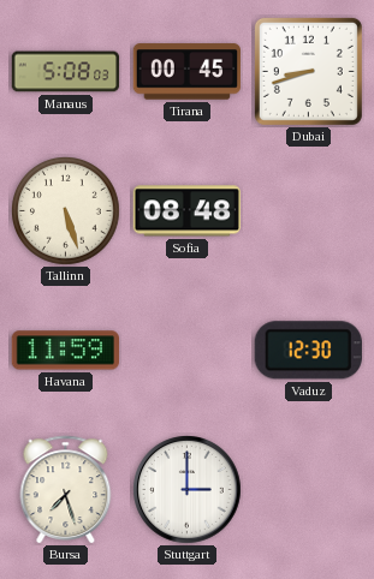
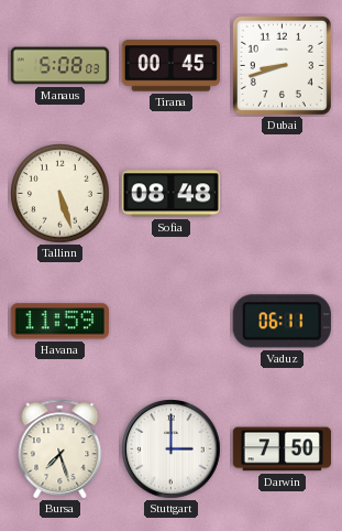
Vaduz: 12:30 -> 06:11
Darwin: none -> 7:50
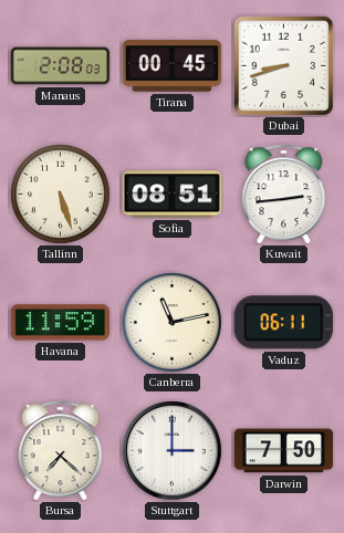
Manaus: 5:08 -> 2:08
Sofia: 08:48 -> 08:51
Kuwait: none -> 2:44
Canberra: none -> 11:13
Bursa: 7:27 -> 7:22
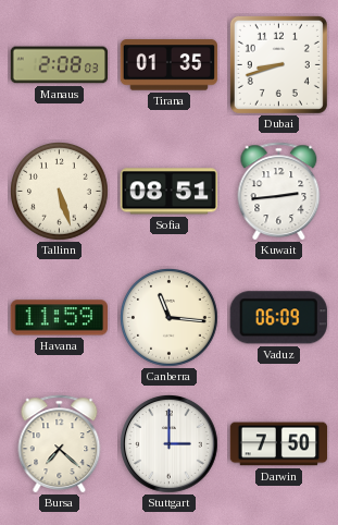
Tirana: 00:45 -> 01:35
Canberra: 11:13 -> 11:16
Vaduz: 06:11 -> 06:09
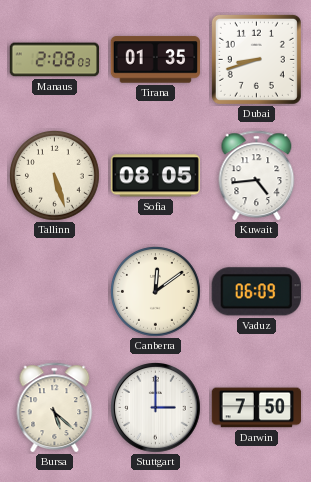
Sofia: 08:51 -> 08:05
Kuwait: 2:44 -> 4:44
Havana: 11:59 -> none
Canberra: 11:16 -> 12:09
Bursa: 7:22 -> 5:22
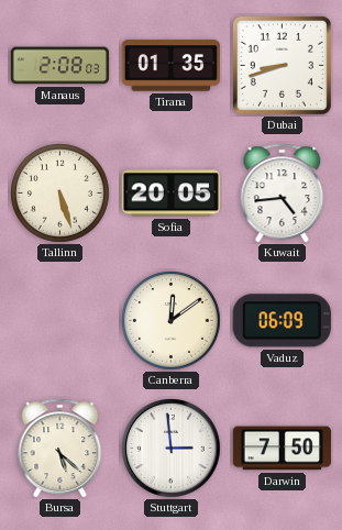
Sofia: 08:05 -> 20:05
Stuttgart: 3:00 -> 2:59
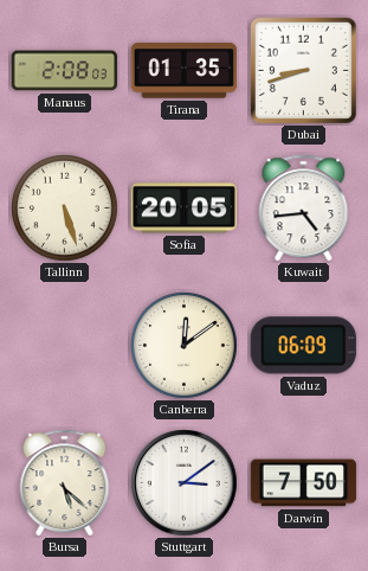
Stuttgart: 2:59 -> 3:09
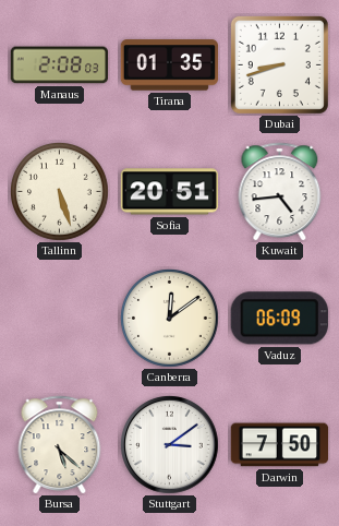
Sofia: 20:05 -> 20:51
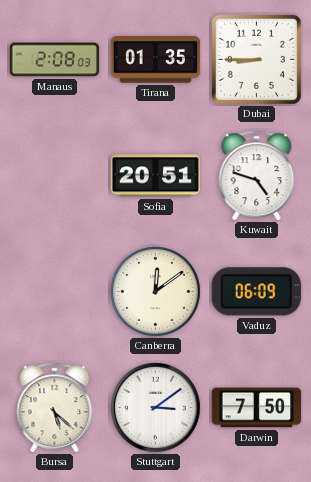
Dubai: 8:42 -> 8:45
Tallinn: 5:27 -> none
Kuwait: 4:44 -> 4:48
